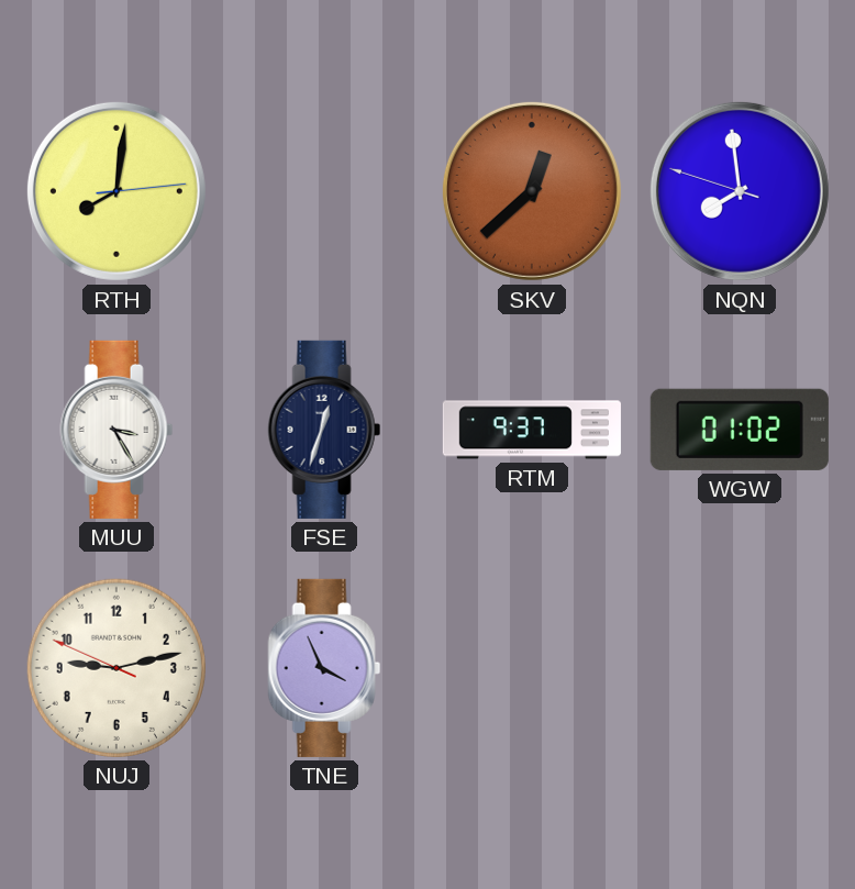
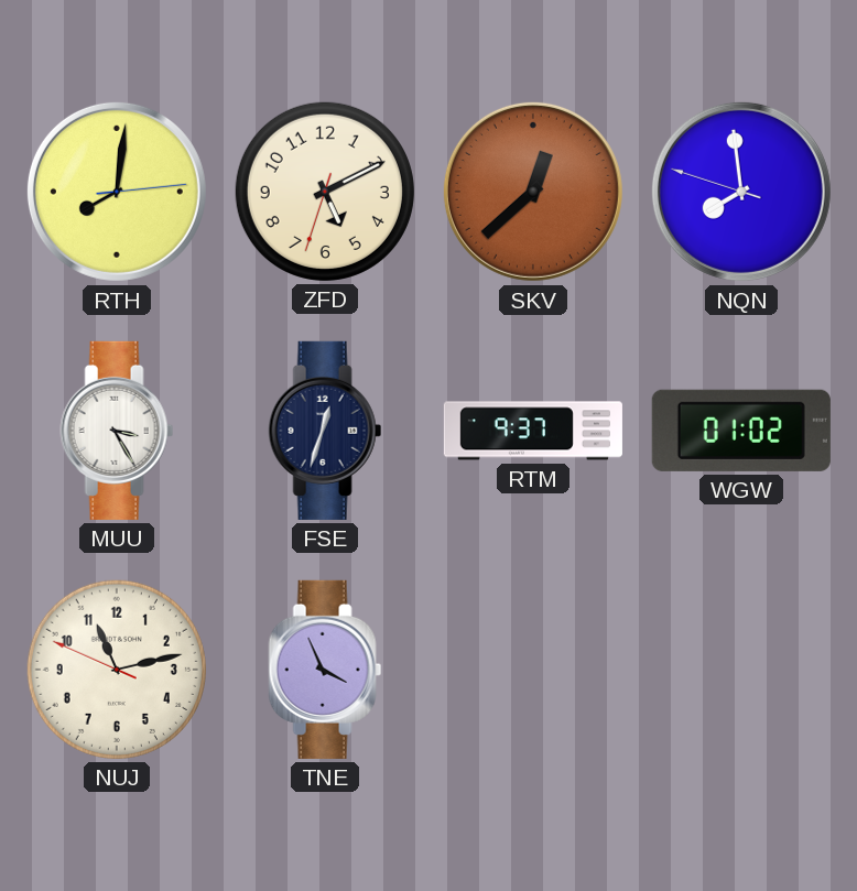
ZFD: none -> 5:10
NUJ: 9:12 -> 11:12
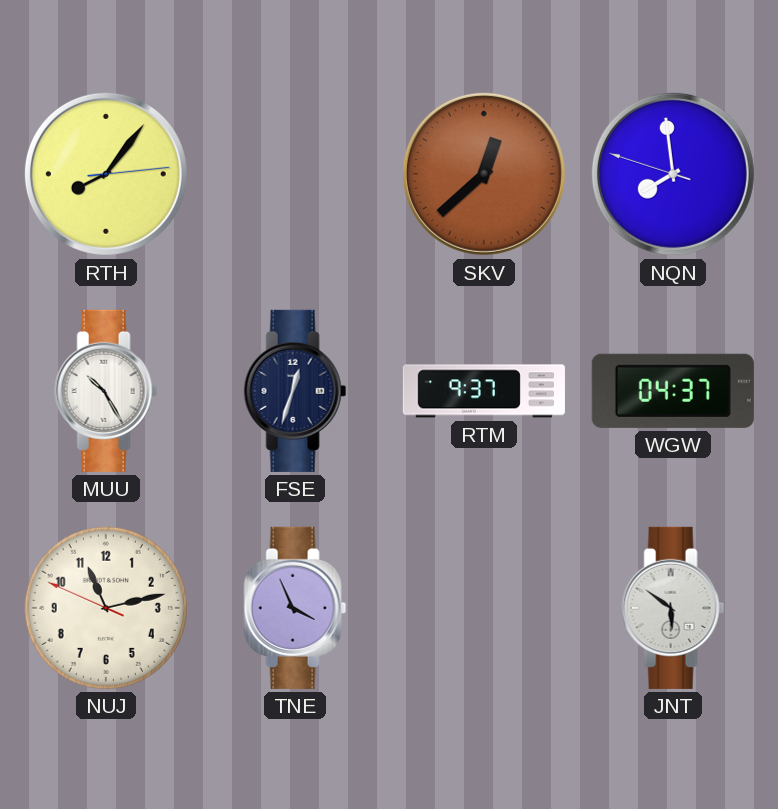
RTH: 8:01 -> 8:06
ZFD: 5:10 -> none
MUU: 3:25 -> 10:25
WGW: 01:02 -> 04:37
JNT: none -> 5:51
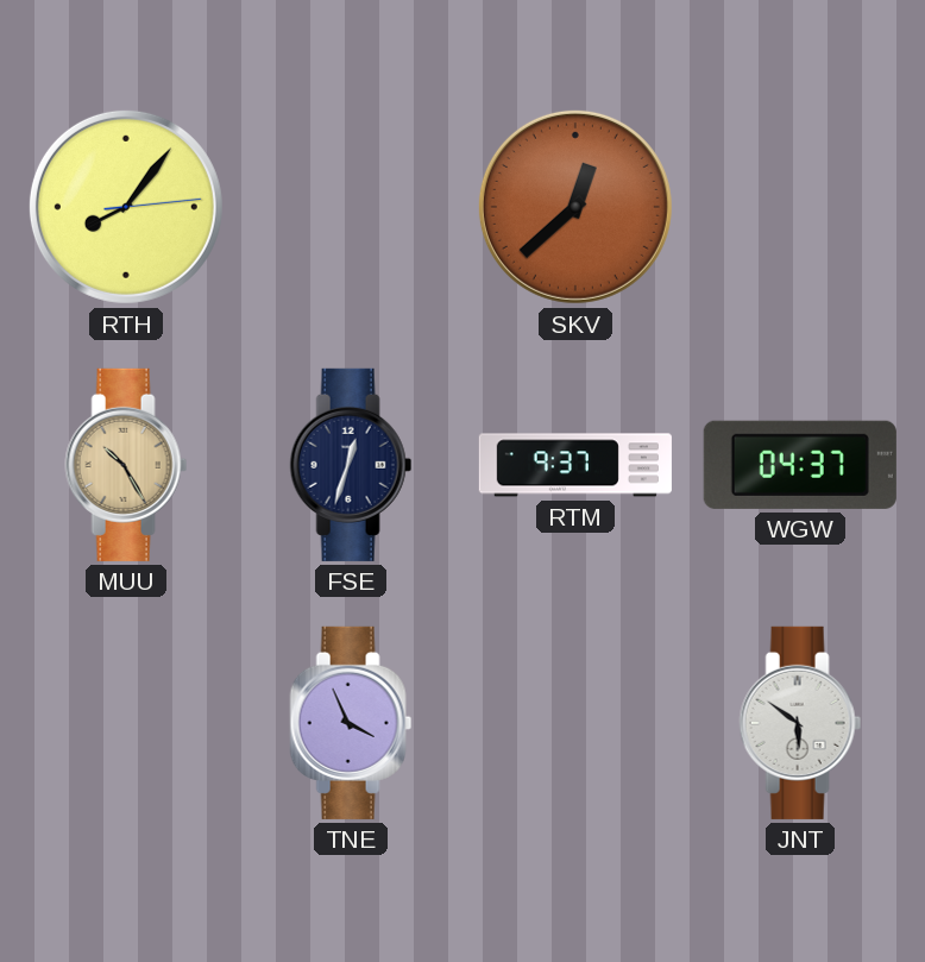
NQN: 7:58 -> none
MUU dial: white -> champagne
NUJ: 11:12 -> none
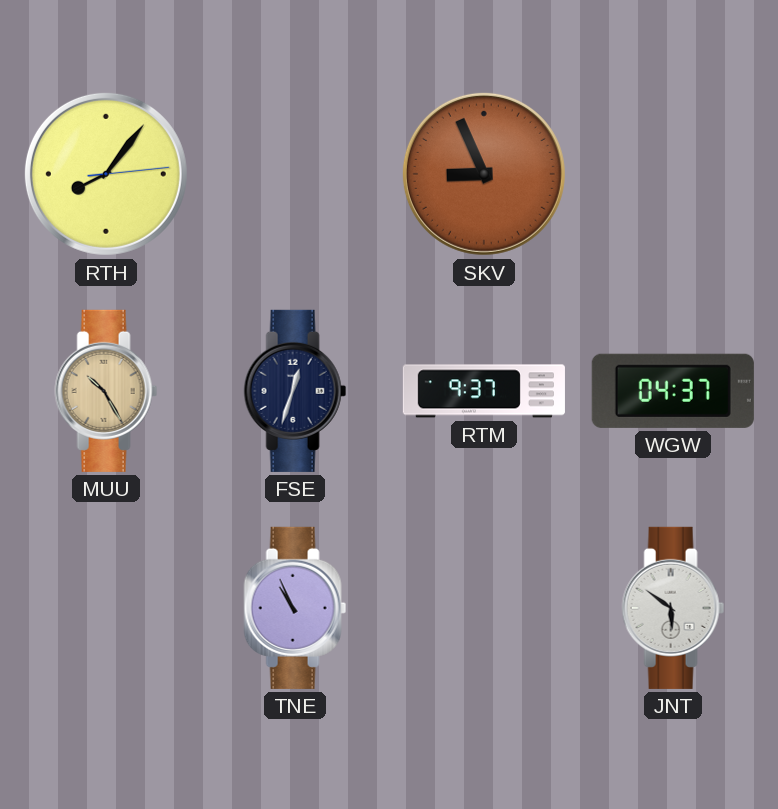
SKV: 12:38 -> 8:56
TNE: 3:56 -> 10:56
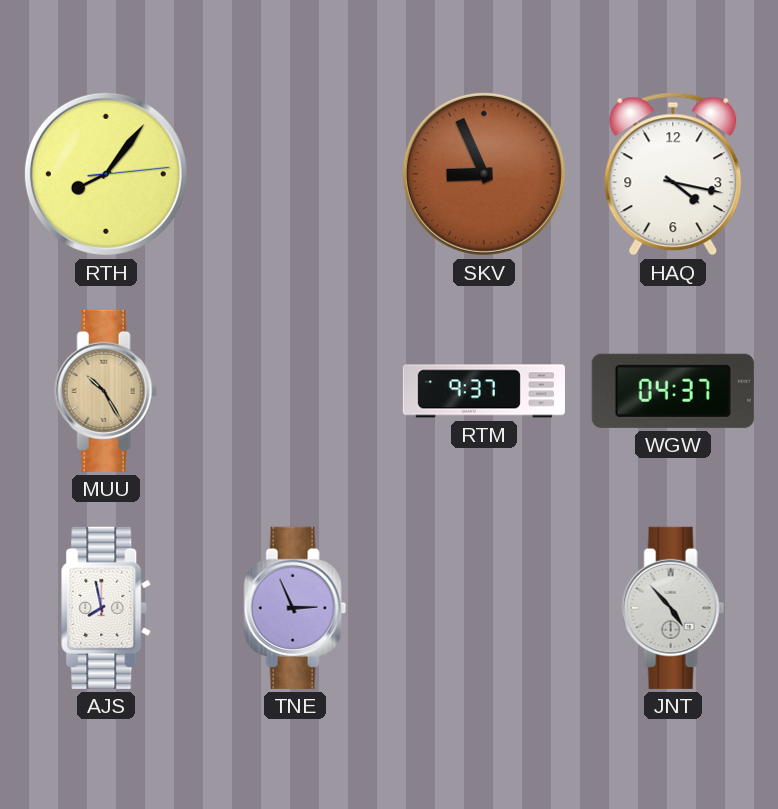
HAQ: none -> 4:17
FSE: 12:33 -> none
AJS: none -> 7:58
TNE: 10:56 -> 2:56
JNT: 5:51 -> 4:53
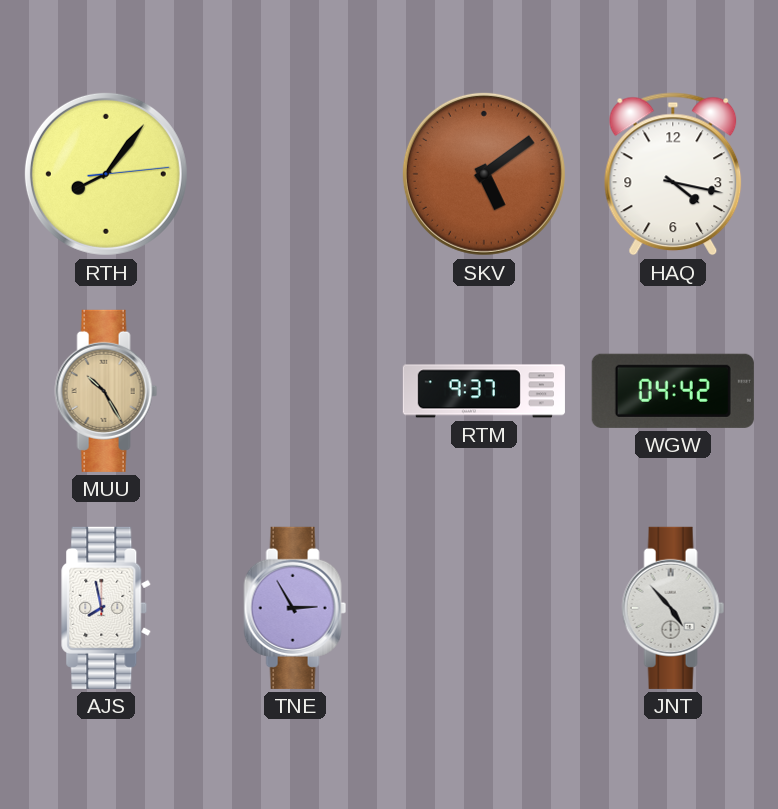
SKV: 8:56 -> 5:09
WGW: 04:37 -> 04:42
TNE: 2:56 -> 2:55
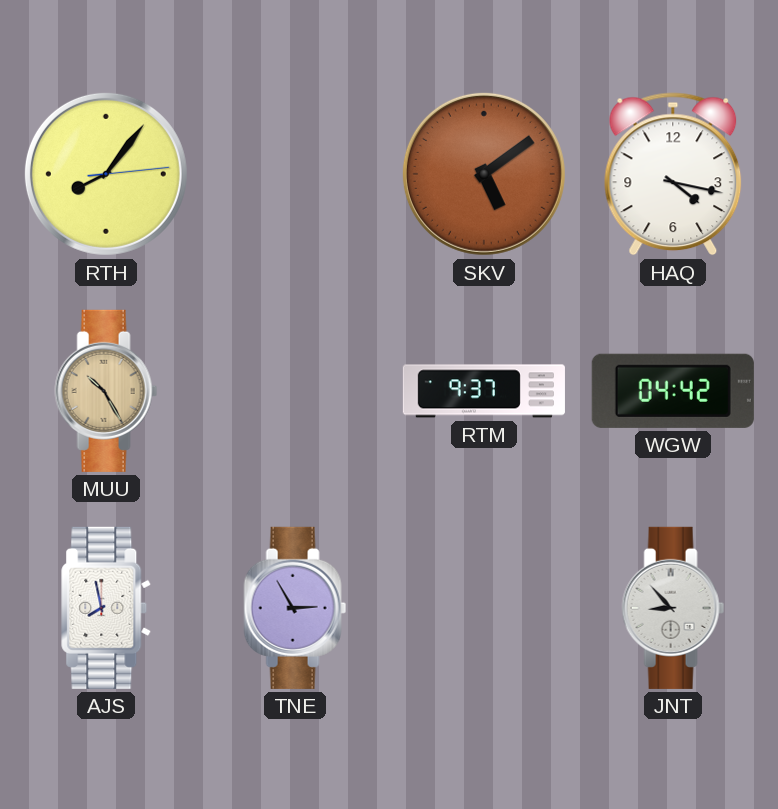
JNT: 4:53 -> 8:53
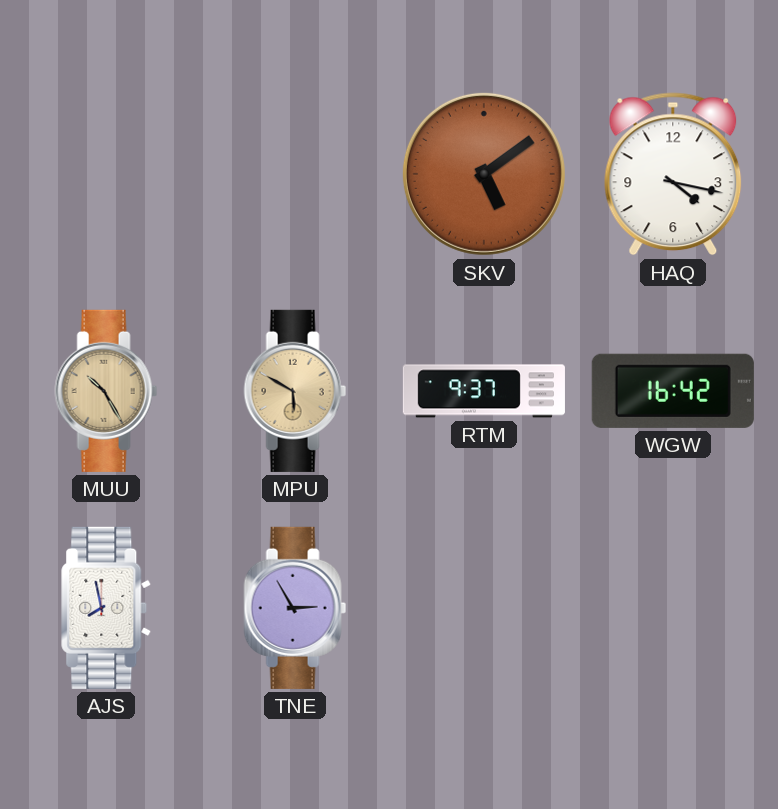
RTH: 8:06 -> none
MPU: none -> 5:50
WGW: 04:42 -> 16:42
JNT: 8:53 -> none
